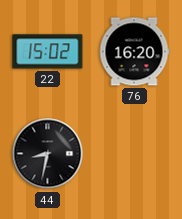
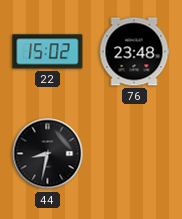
76: 16:20 -> 23:48
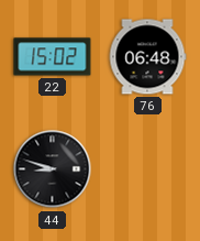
76: 23:48 -> 06:48
44: 8:32 -> 8:48
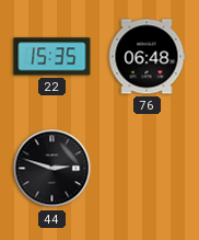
22: 15:02 -> 15:35
44: 8:48 -> 2:48
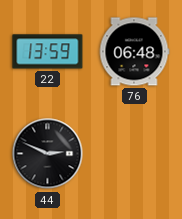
22: 15:35 -> 13:59
44: 2:48 -> 2:49
